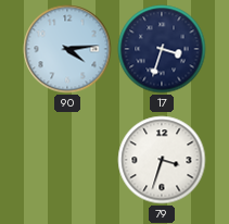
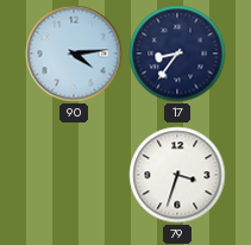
17: 3:33 -> 8:36
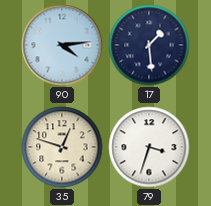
17: 8:36 -> 1:29
35: none -> 12:48
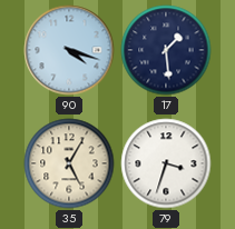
90: 4:14 -> 4:18
35: 12:48 -> 5:05
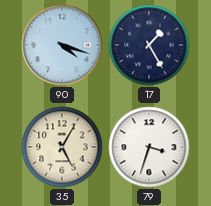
17: 1:29 -> 1:25
